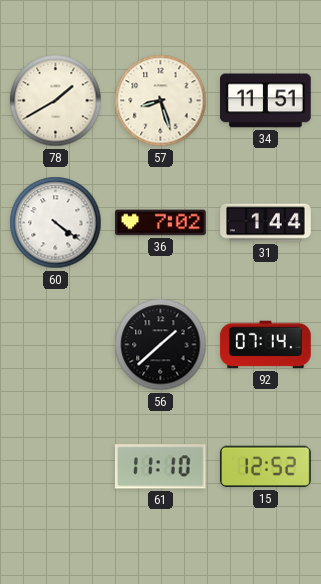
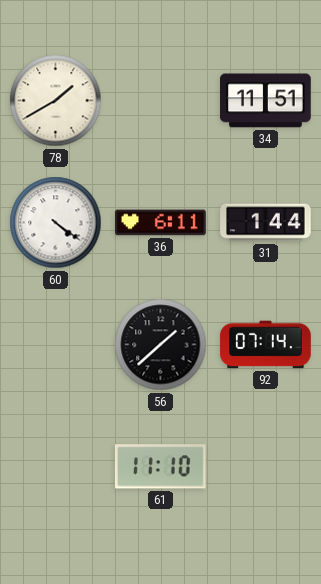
57: 8:27 -> none
36: 7:02 -> 6:11
15: 12:52 -> none
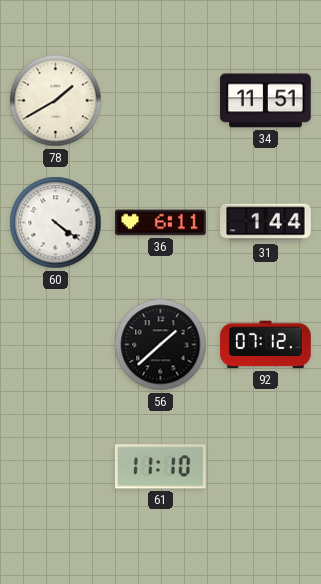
92: 07:14 -> 07:12
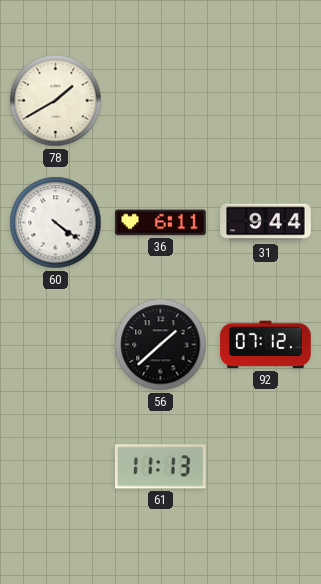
34: 11:51 -> none
31: 1:44 -> 9:44
61: 11:10 -> 11:13
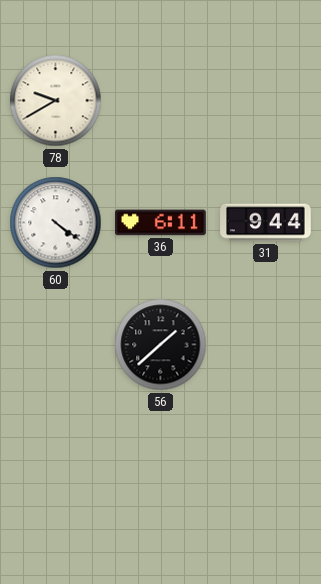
78: 1:40 -> 9:40
92: 07:12 -> none
61: 11:13 -> none
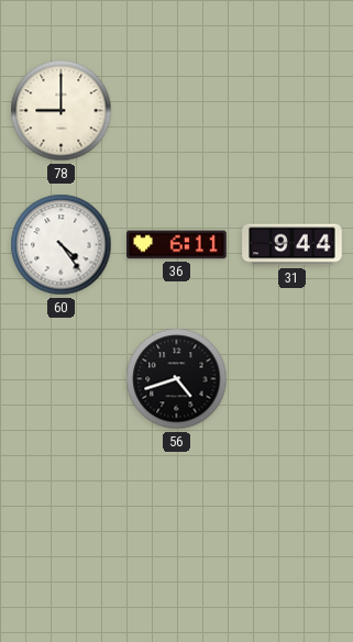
78: 9:40 -> 9:00
60: 4:21 -> 4:24
56: 1:38 -> 4:42
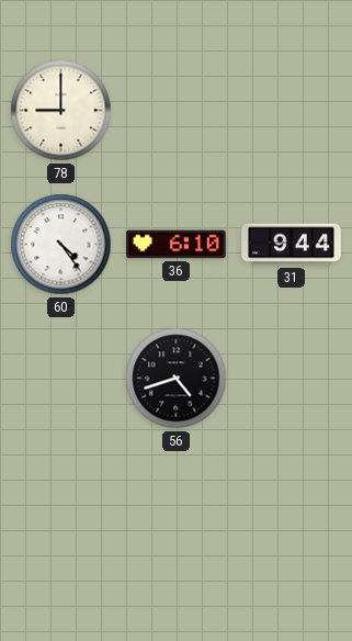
36: 6:11 -> 6:10
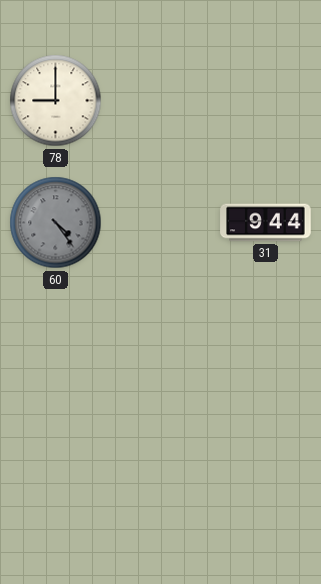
60 dial: white -> grey
36: 6:10 -> none
56: 4:42 -> none
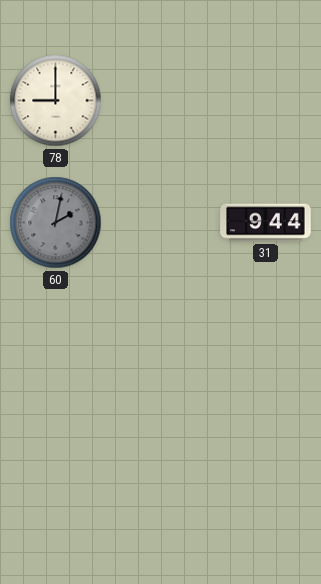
60: 4:24 -> 2:02
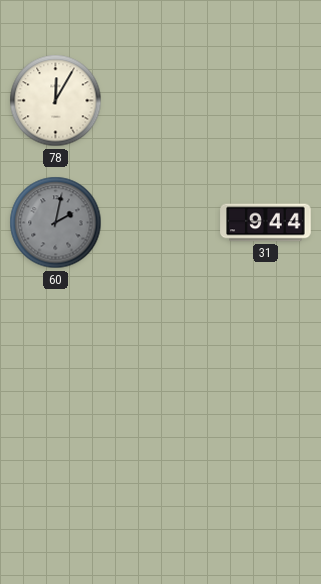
78: 9:00 -> 12:05
